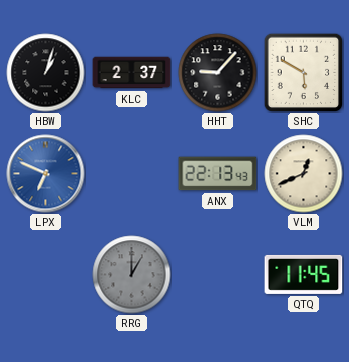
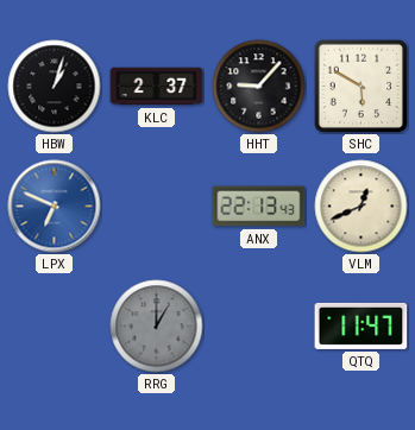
QTQ: 11:45 -> 11:47
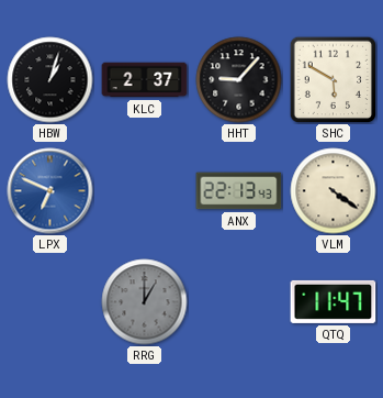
VLM: 12:41 -> 4:21
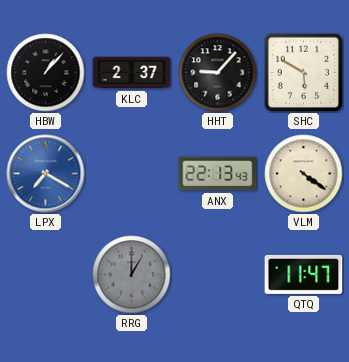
HBW: 1:03 -> 1:07
LPX: 6:49 -> 7:20
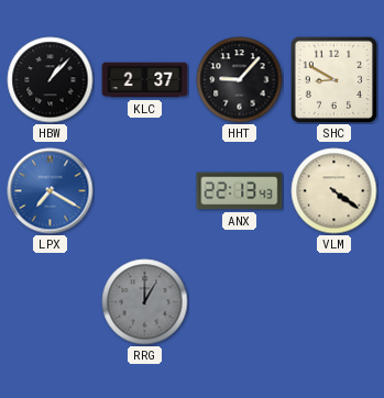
SHC: 5:50 -> 8:50
QTQ: 11:47 -> none
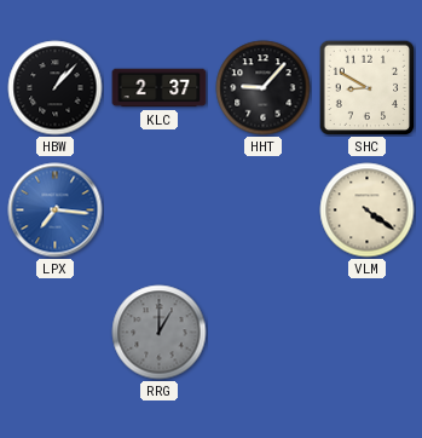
LPX: 7:20 -> 7:16
ANX: 22:13 -> none
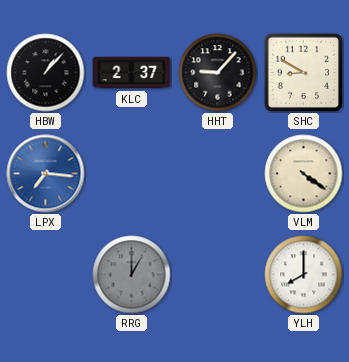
YLH: none -> 8:00
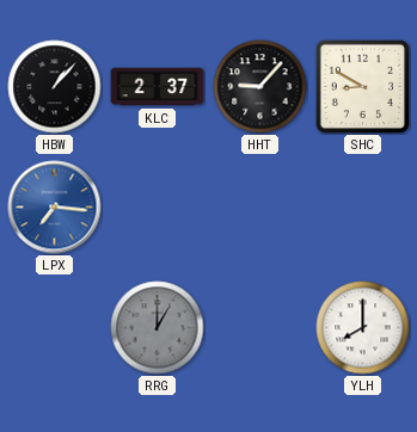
VLM: 4:21 -> none
